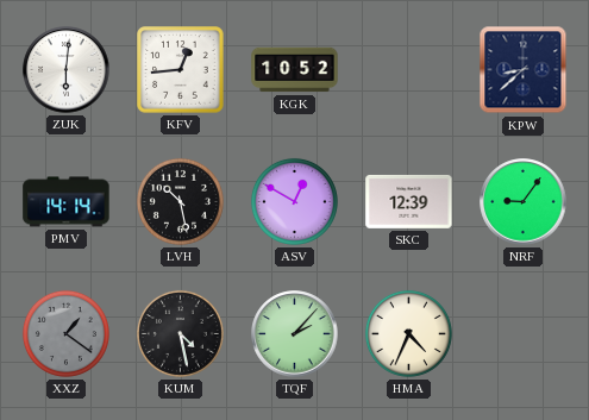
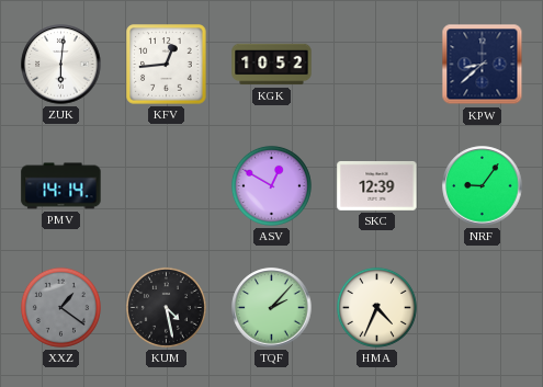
LVH: 10:28 -> none
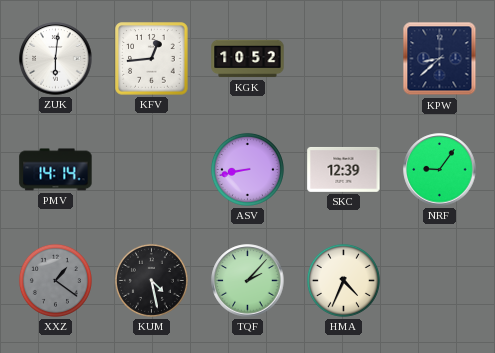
ASV: 12:50 -> 8:43
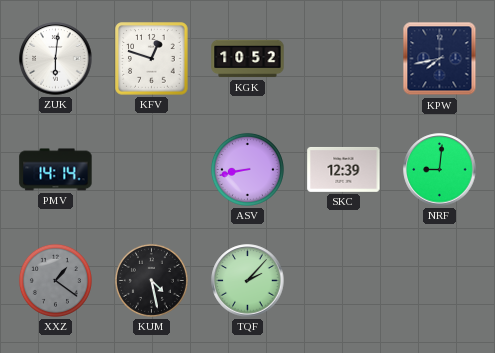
KFV: 12:44 -> 12:48
KPW: 8:38 -> 7:43
NRF: 9:06 -> 9:01
HMA: 4:34 -> none
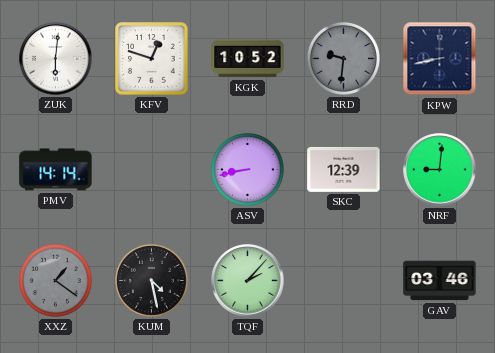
RRD: none -> 9:31
KPW: 7:43 -> 8:43
GAV: none -> 03:46
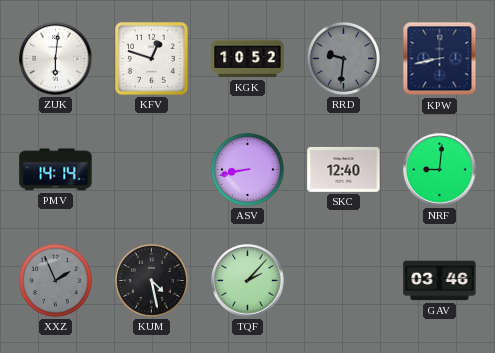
SKC: 12:39 -> 12:40
XXZ: 1:21 -> 1:56
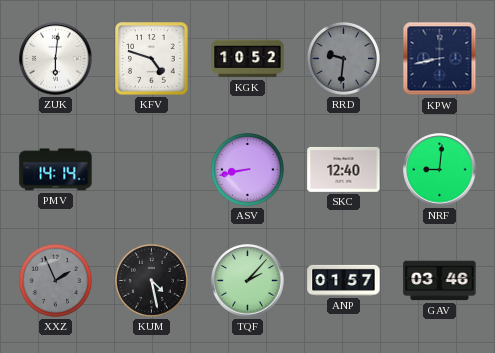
KFV: 12:48 -> 4:48
ANP: none -> 01:57
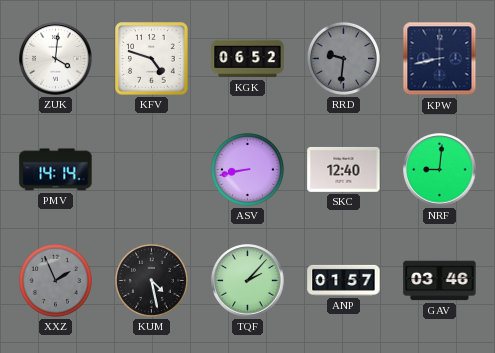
ZUK: 6:01 -> 4:01
KGK: 10:52 -> 06:52
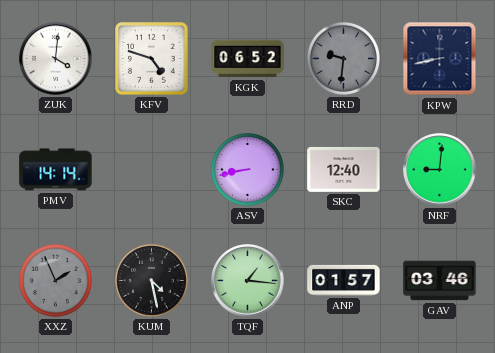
TQF: 2:07 -> 1:16
